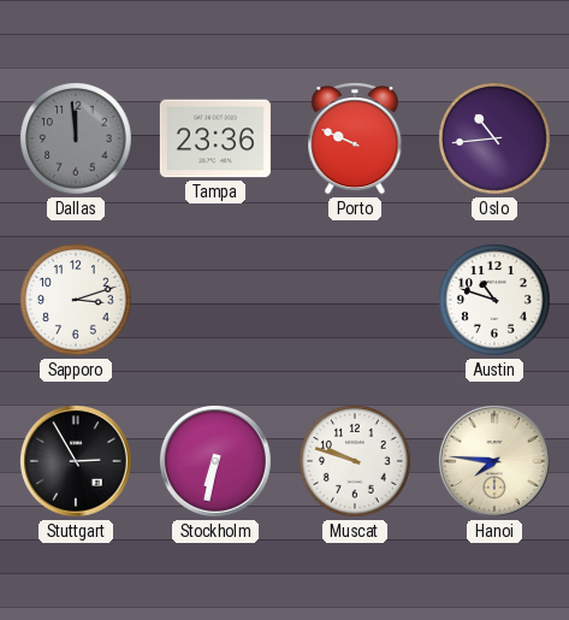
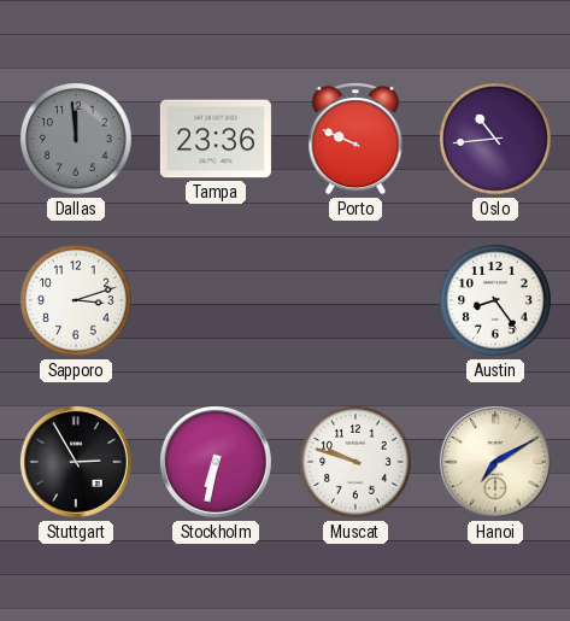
Austin: 10:48 -> 8:24
Hanoi: 7:46 -> 7:10
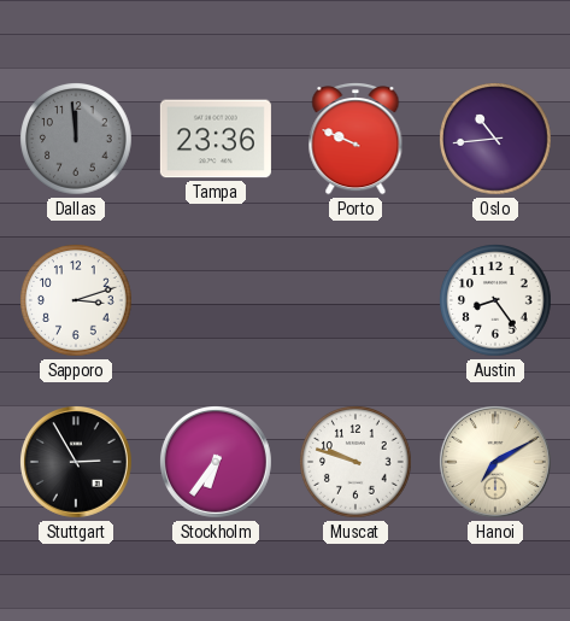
Stockholm: 6:32 -> 6:36
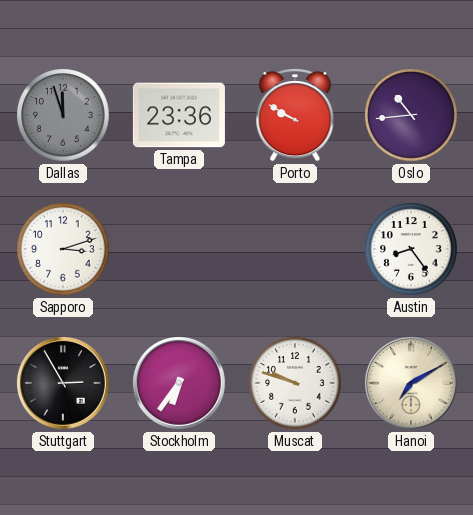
Dallas: 11:59 -> 11:57
Porto: 9:49 -> 9:50
